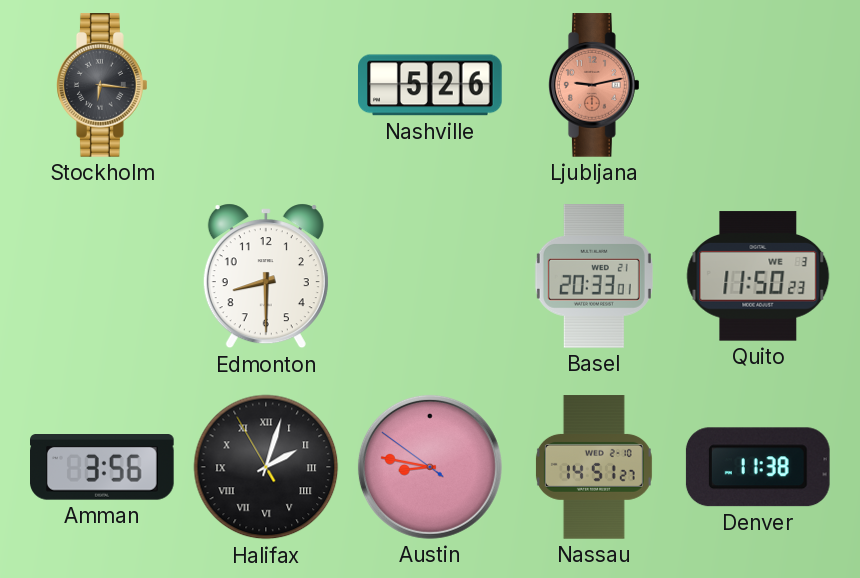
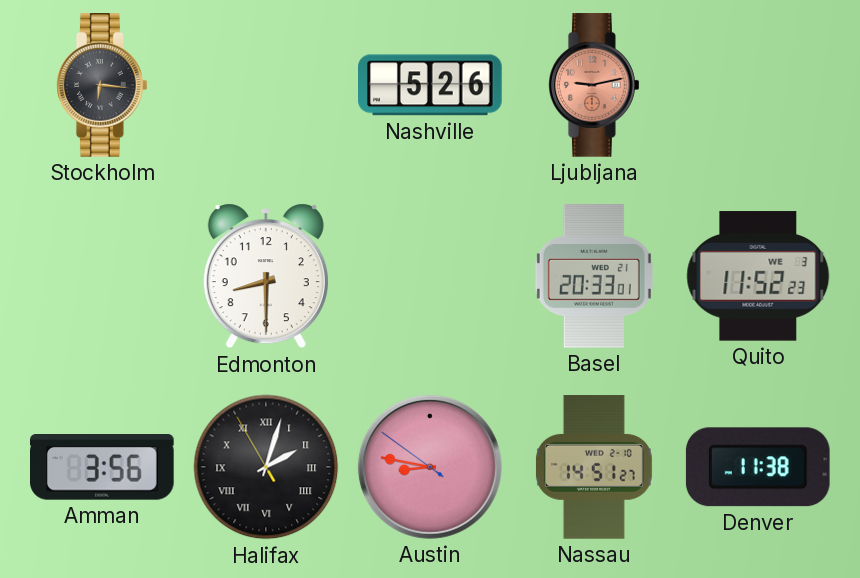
Quito: 11:50 -> 11:52
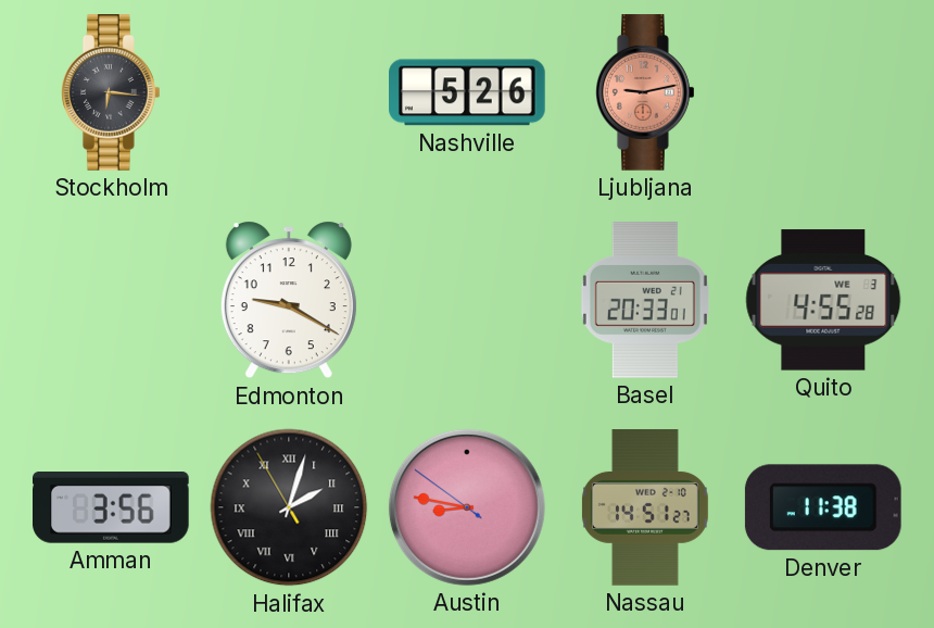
Edmonton: 8:30 -> 9:20
Quito: 11:52 -> 4:55
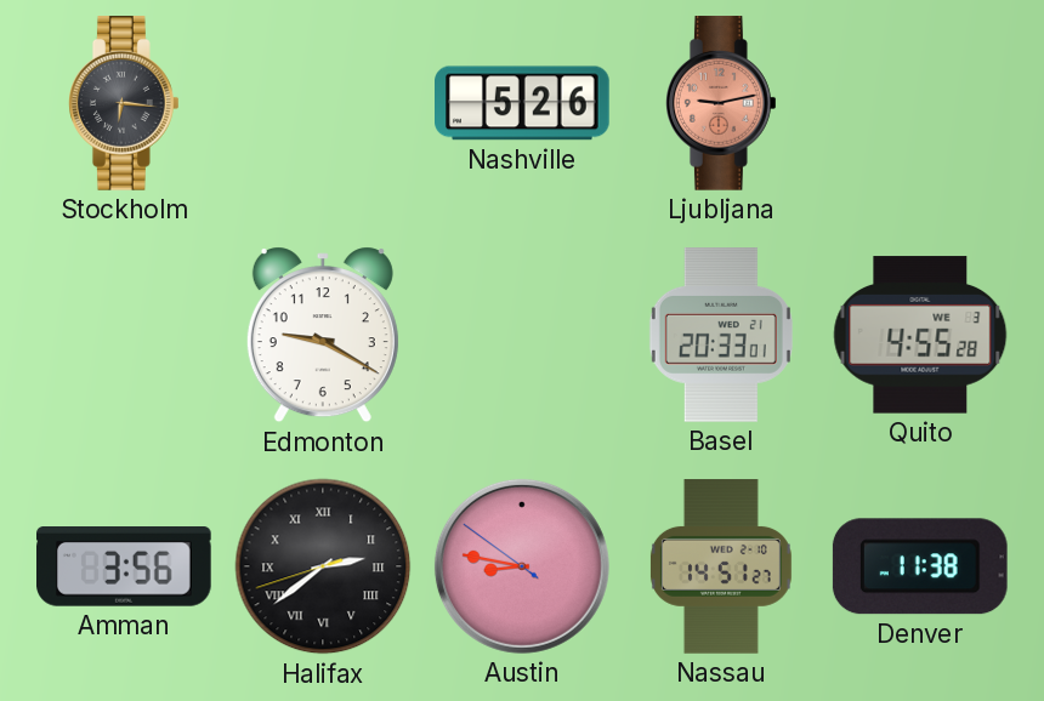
Halifax: 2:02 -> 2:38
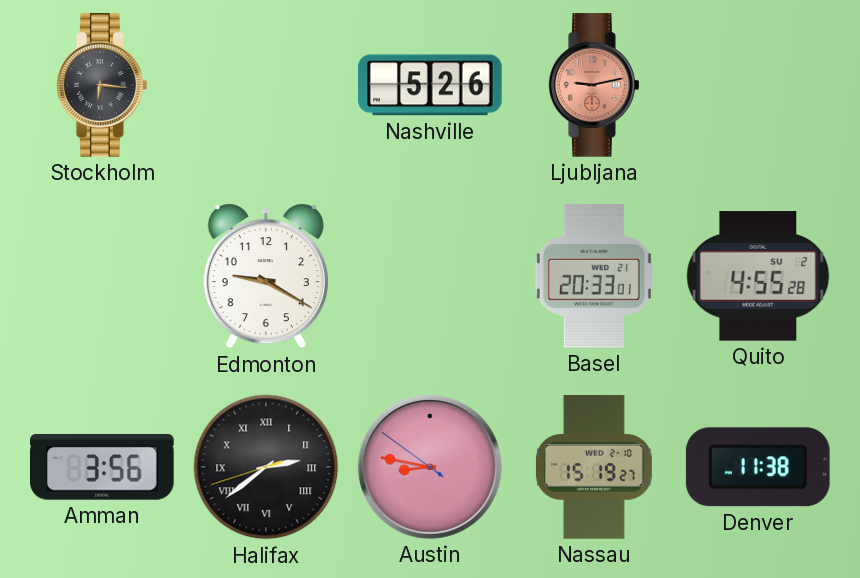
Quito date: WE 3 -> SU 2
Nassau: 14:51 -> 15:19
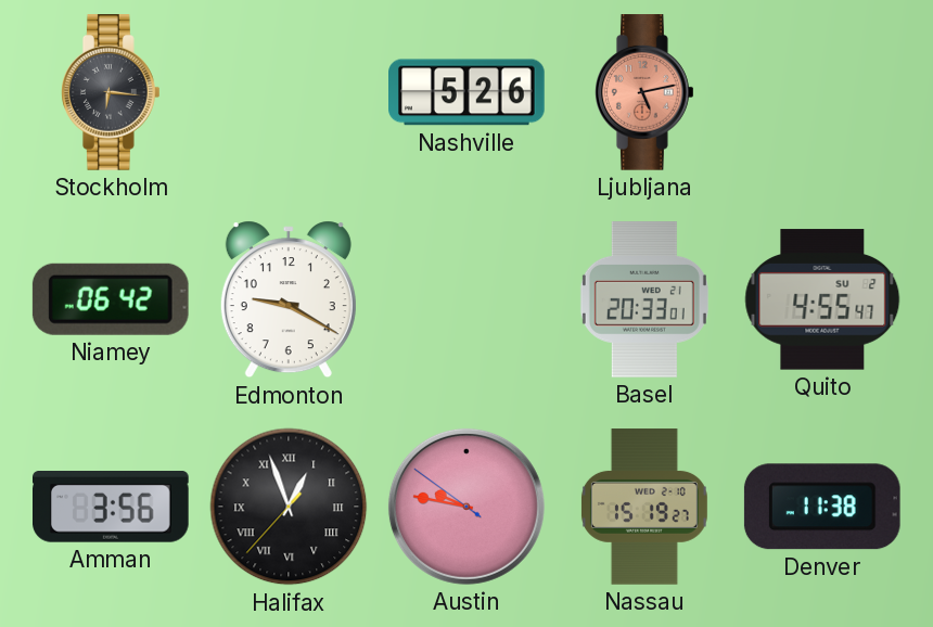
Ljubljana: 9:13 -> 5:13
Niamey: none -> 06:42
Quito: 4:55:28 -> 4:55:47
Halifax: 2:38 -> 12:56
Austin: 8:46 -> 9:46
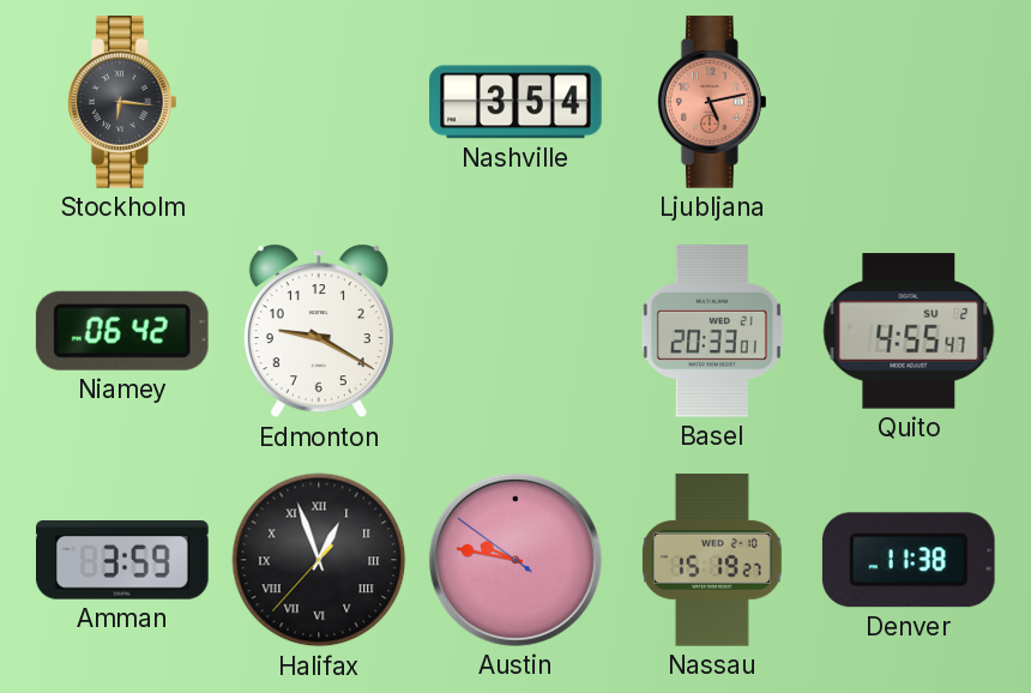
Nashville: 5:26 -> 3:54
Amman: 3:56 -> 3:59
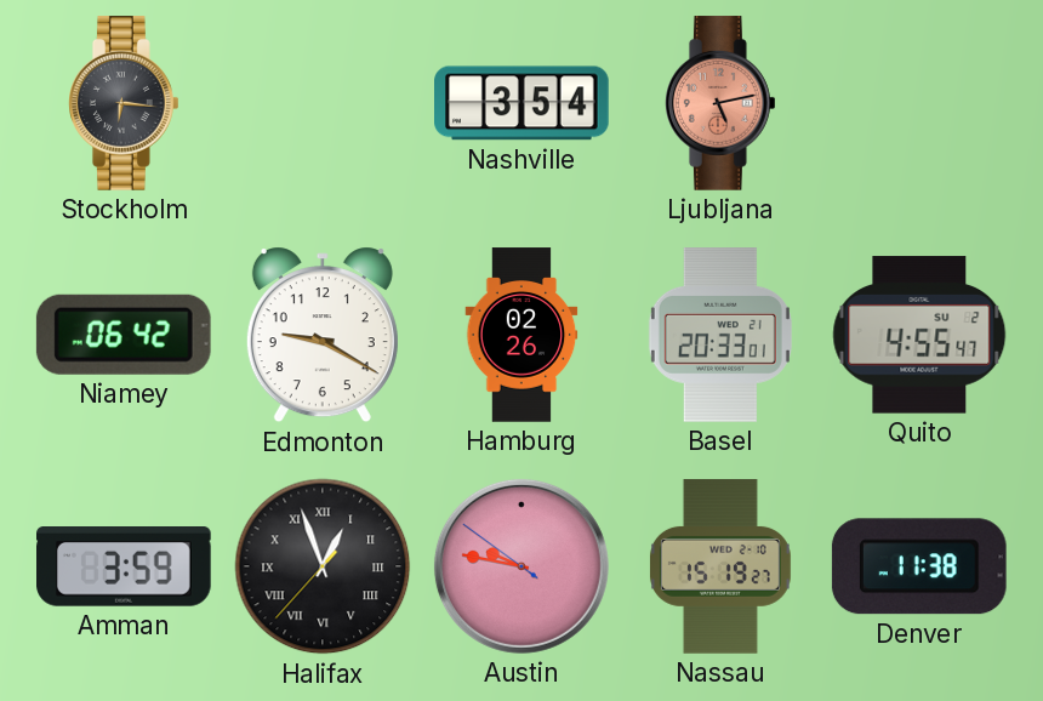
Hamburg: none -> 02:26
